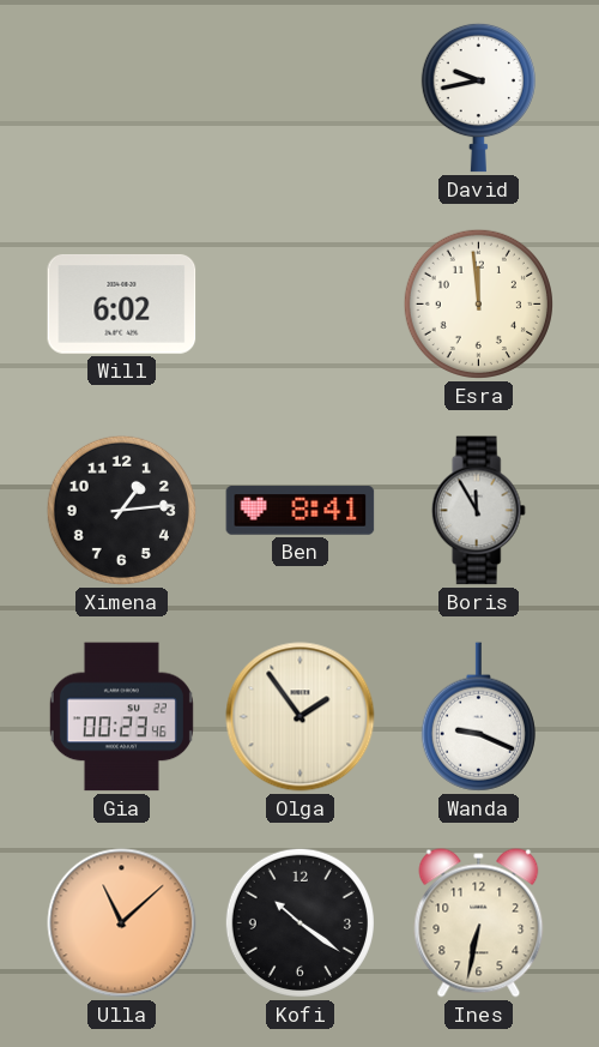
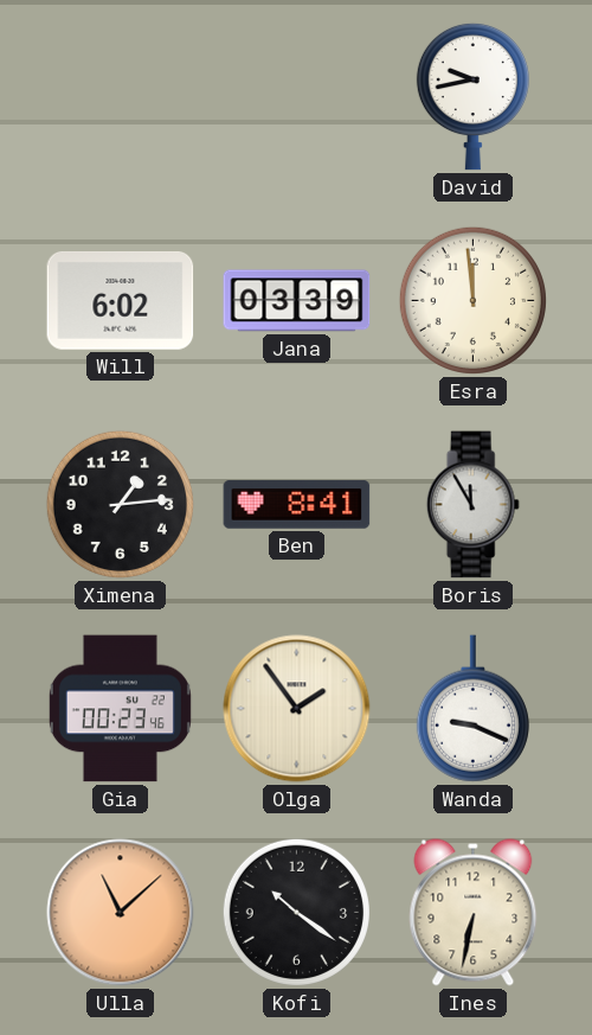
Jana: none -> 03:39
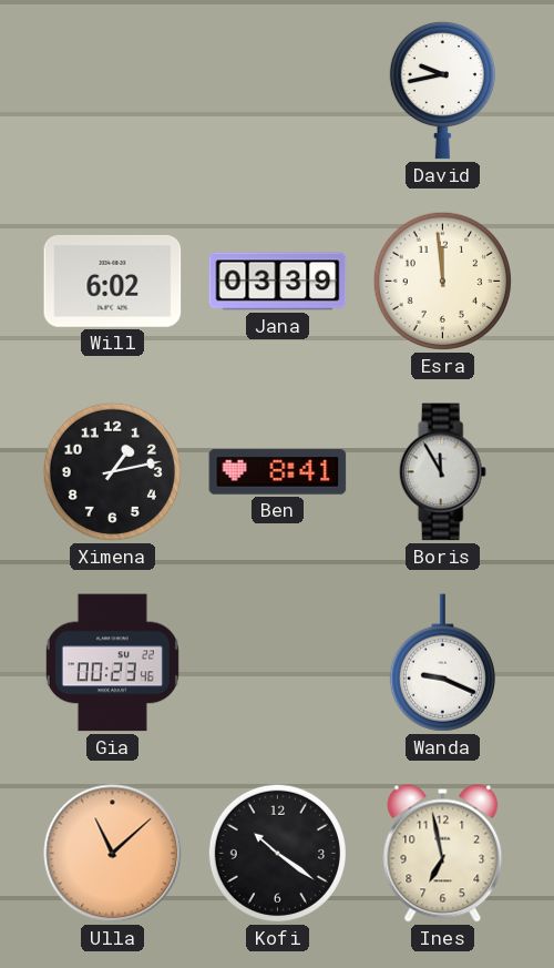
Ximena: 1:14 -> 1:13
Olga: 1:54 -> none
Ines: 6:32 -> 6:58
